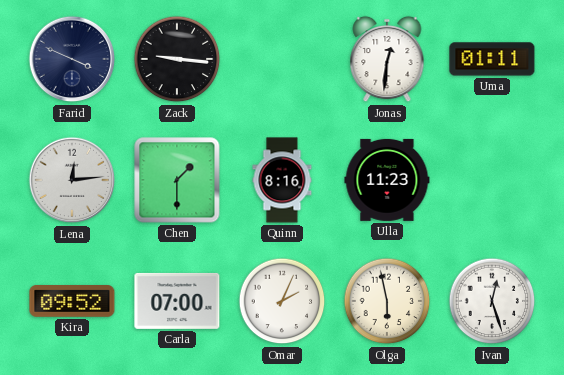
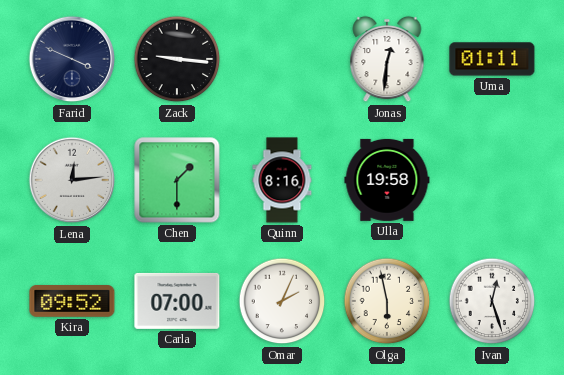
Ulla: 11:23 -> 19:58
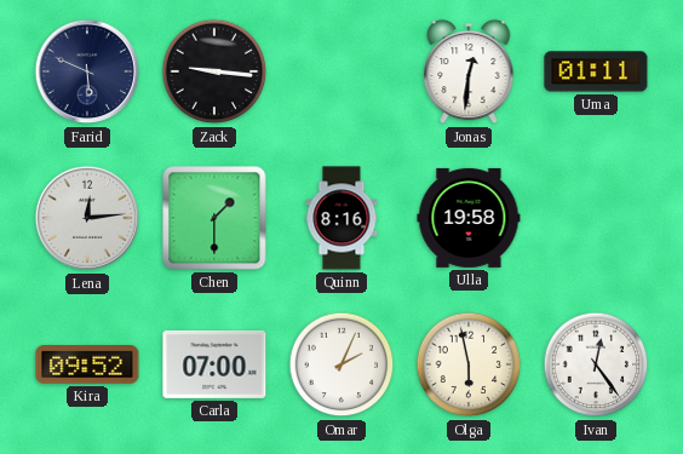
Farid: 3:49 -> 5:49
Ivan: 12:27 -> 12:24
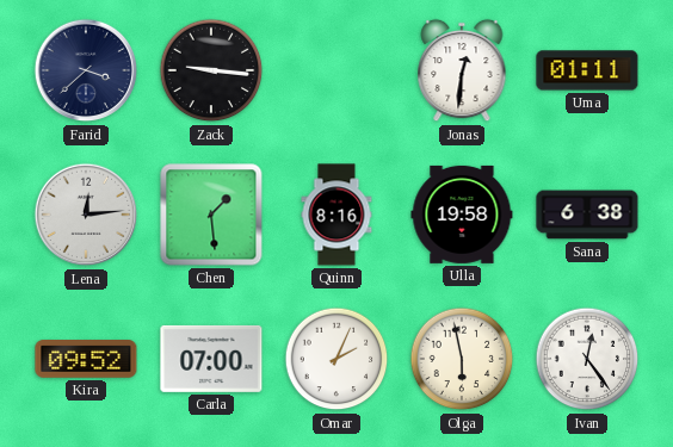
Farid: 5:49 -> 3:38
Chen: 1:30 -> 1:29
Sana: none -> 6:38
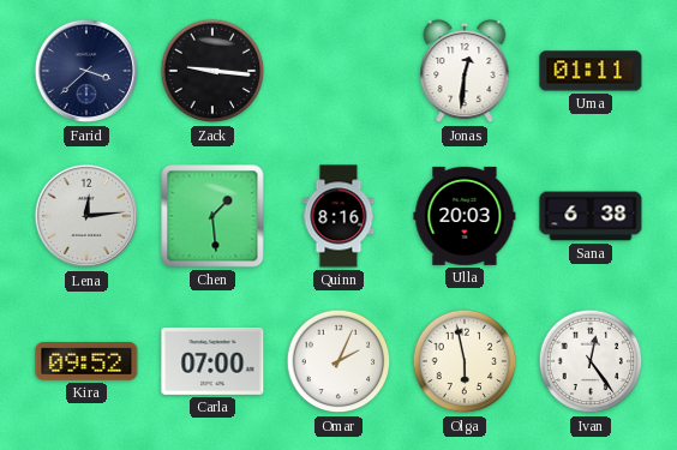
Ulla: 19:58 -> 20:03
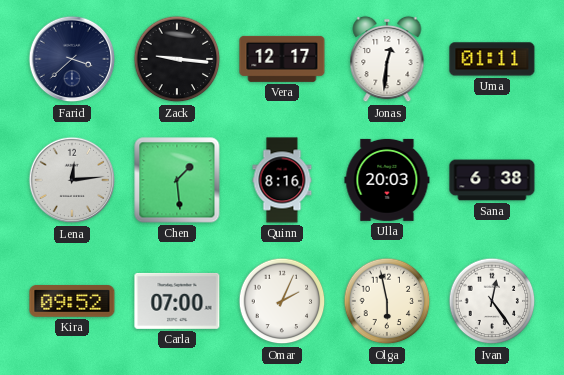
Vera: none -> 12:17
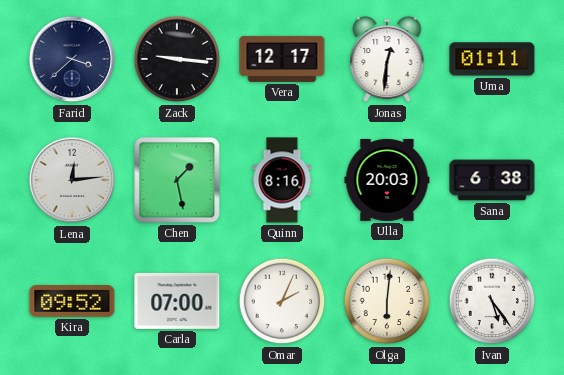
Chen: 1:29 -> 1:28
Olga: 5:58 -> 6:01
Ivan: 12:24 -> 5:24
